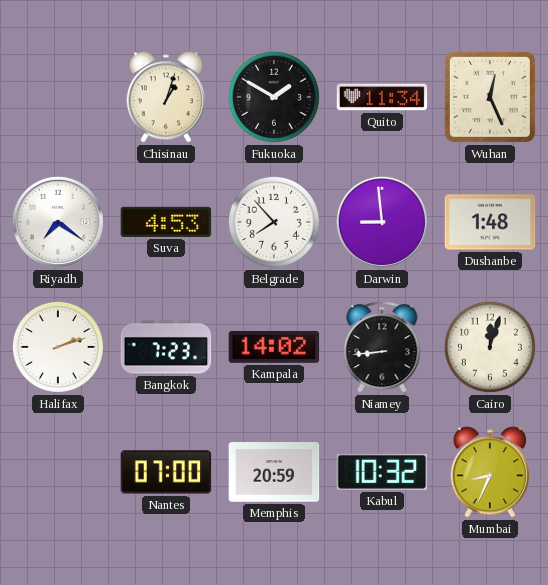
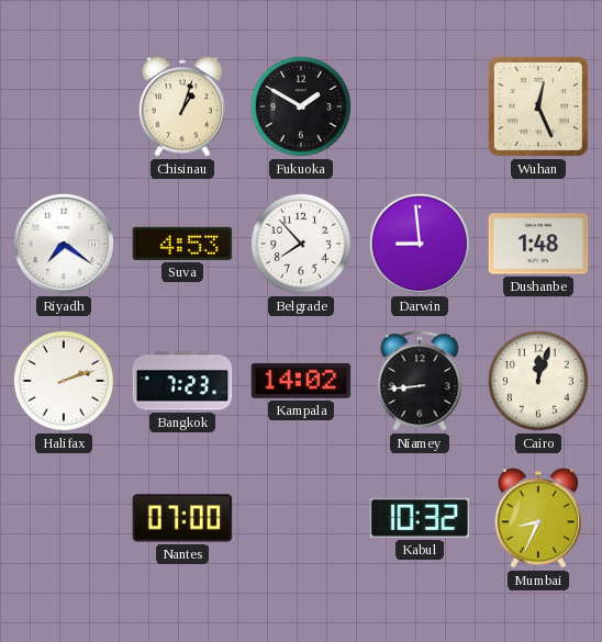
Quito: 11:34 -> none
Memphis: 20:59 -> none
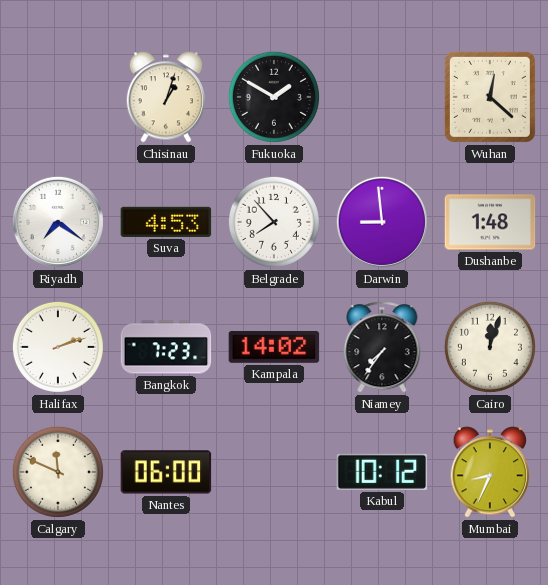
Wuhan: 12:26 -> 12:22
Niamey: 8:44 -> 7:36
Calgary: none -> 11:49
Nantes: 07:00 -> 06:00
Kabul: 10:32 -> 10:12
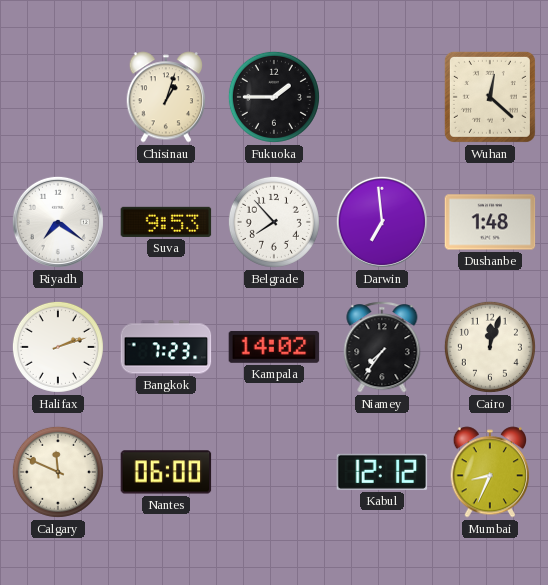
Fukuoka: 1:50 -> 1:45
Suva: 4:53 -> 9:53
Darwin: 8:59 -> 6:59
Kabul: 10:12 -> 12:12
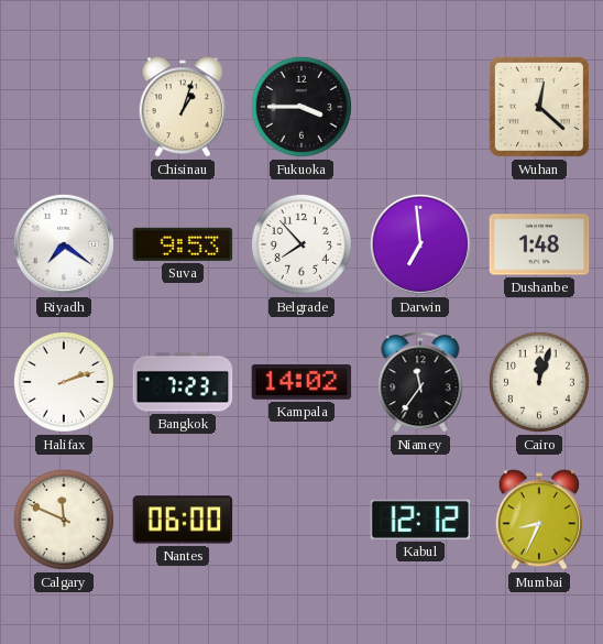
Fukuoka: 1:45 -> 3:45
Niamey: 7:36 -> 11:36
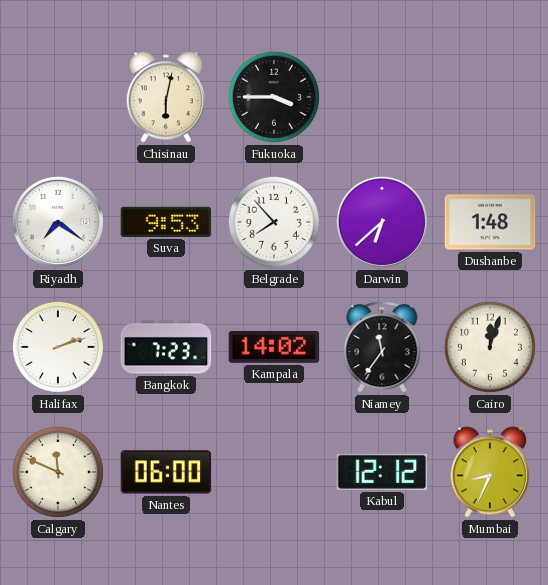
Chisinau: 1:03 -> 6:02
Wuhan: 12:22 -> none
Darwin: 6:59 -> 6:38
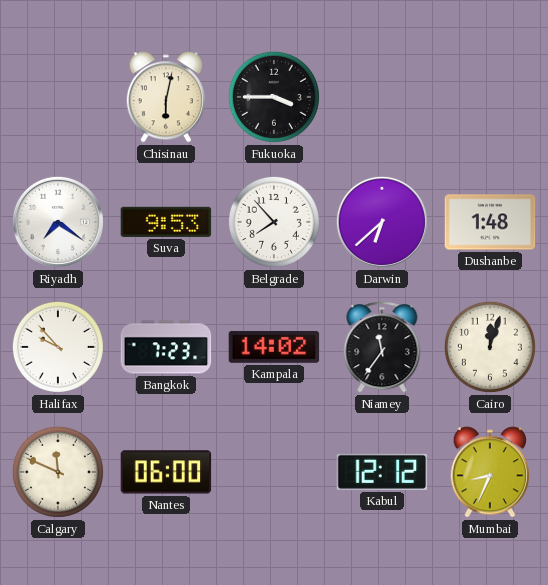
Halifax: 2:12 -> 9:53
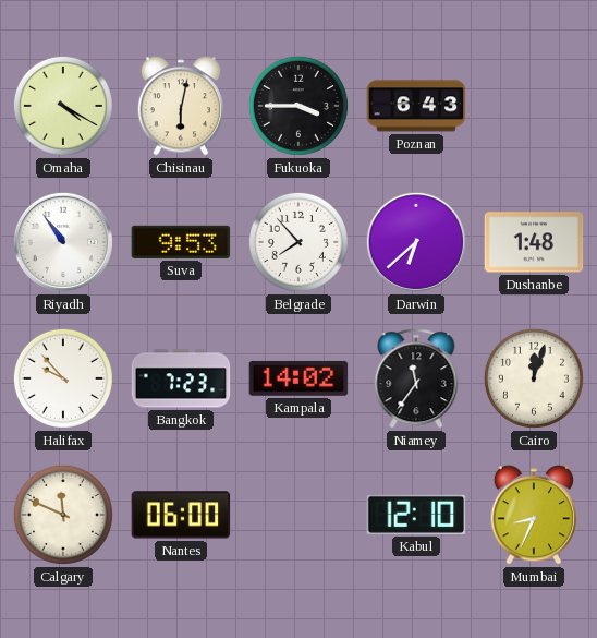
Omaha: none -> 4:20
Poznan: none -> 6:43
Riyadh: 7:21 -> 10:54
Kabul: 12:12 -> 12:10
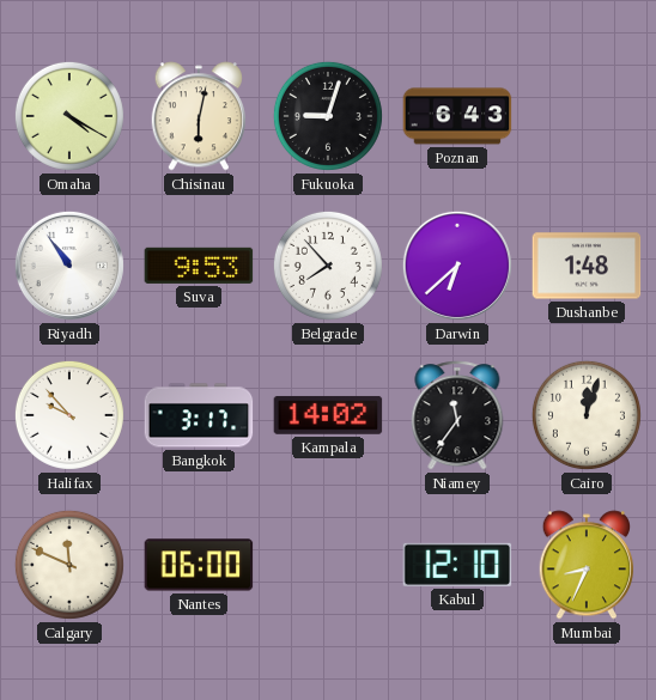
Fukuoka: 3:45 -> 9:03
Bangkok: 7:23 -> 3:17
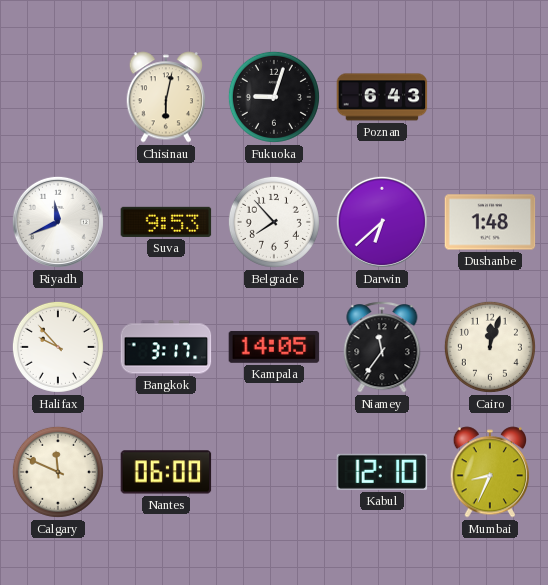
Omaha: 4:20 -> none
Riyadh: 10:54 -> 11:41
Kampala: 14:02 -> 14:05
